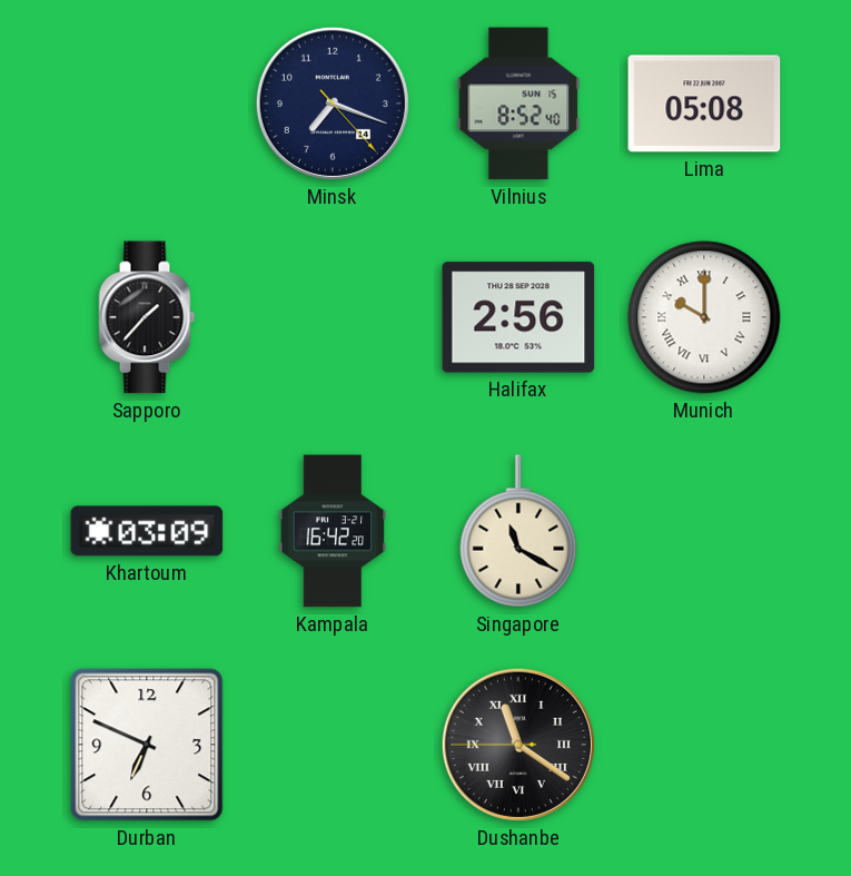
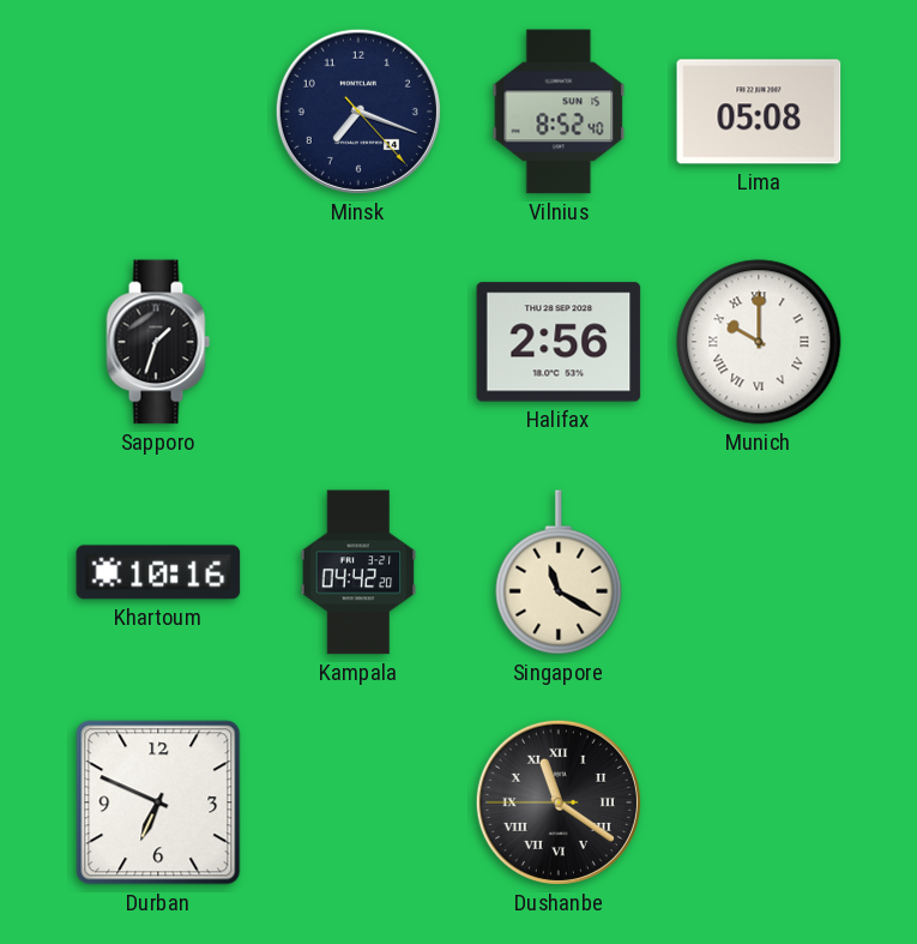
Sapporo: 1:37 -> 1:33
Khartoum: 03:09 -> 10:16
Kampala: 16:42 -> 04:42
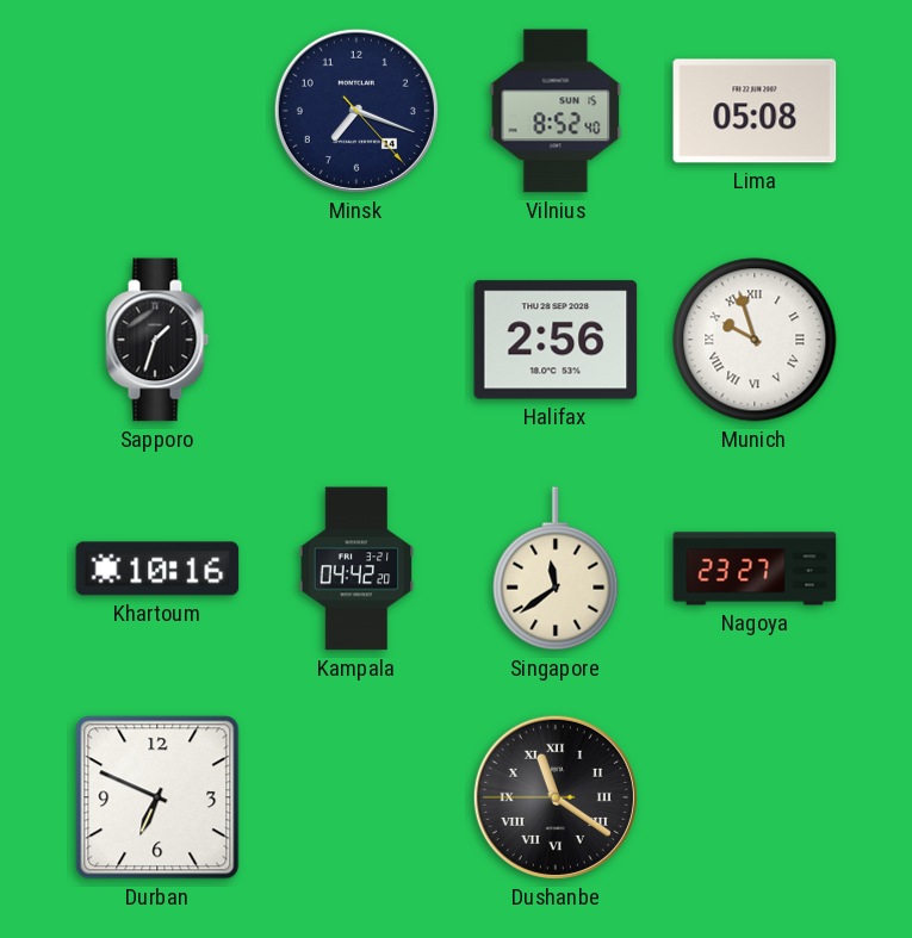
Munich: 10:00 -> 9:57
Singapore: 11:20 -> 11:39
Nagoya: none -> 23:27
